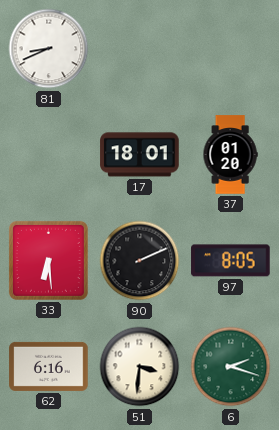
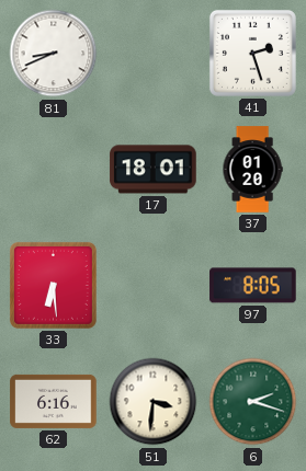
41: none -> 2:27
90: 2:11 -> none
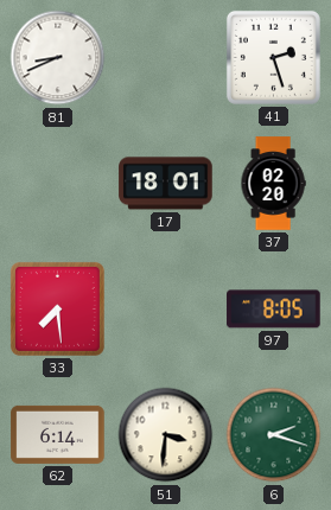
37: 01:20 -> 02:20
33: 6:29 -> 7:29
62: 6:16 -> 6:14
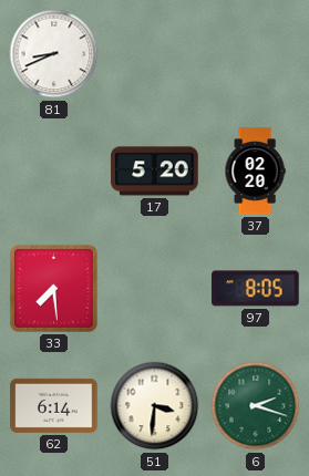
41: 2:27 -> none
17: 18:01 -> 5:20
